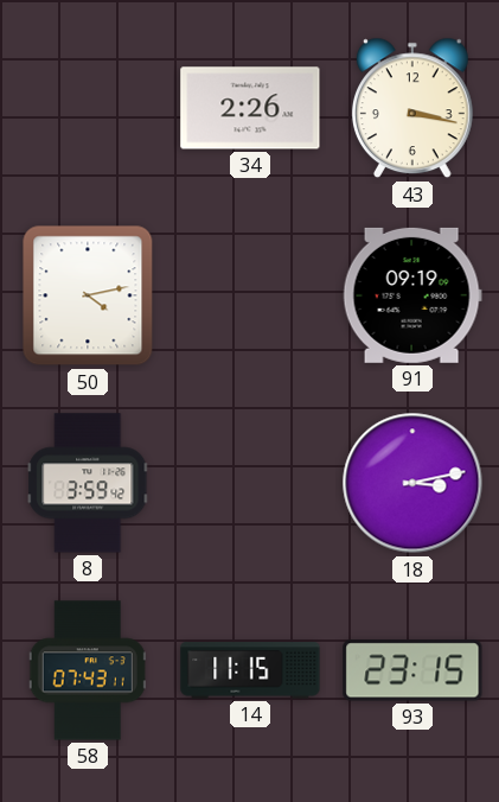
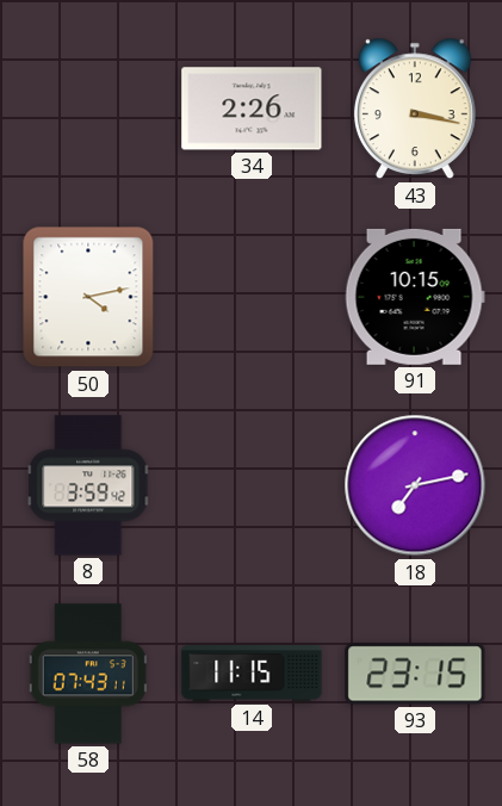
91: 09:19 -> 10:15
18: 3:13 -> 7:13
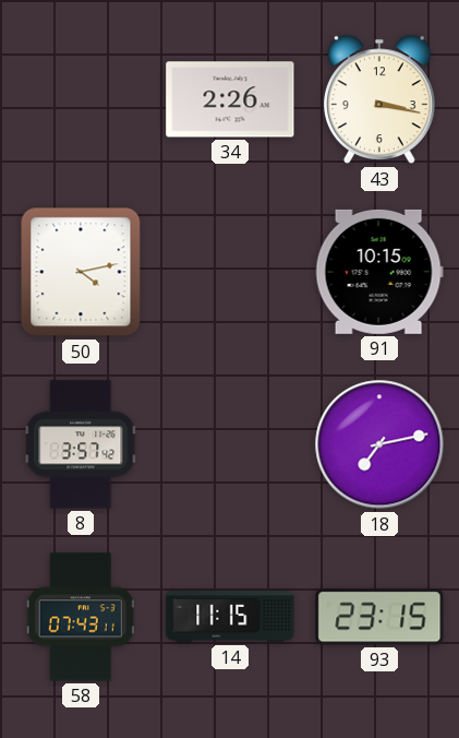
8: 3:59 -> 3:57
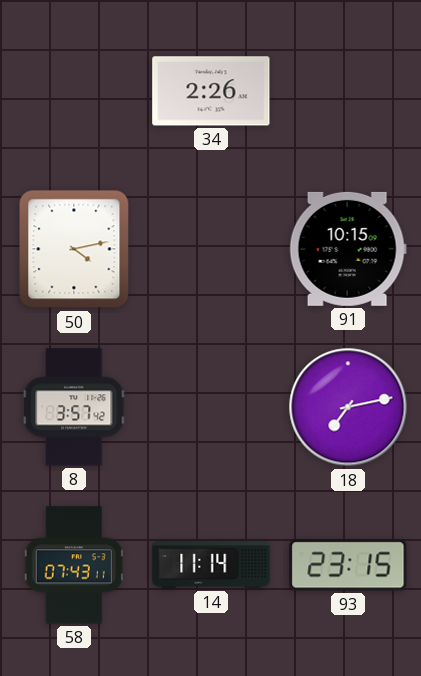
43: 3:17 -> none
14: 11:15 -> 11:14
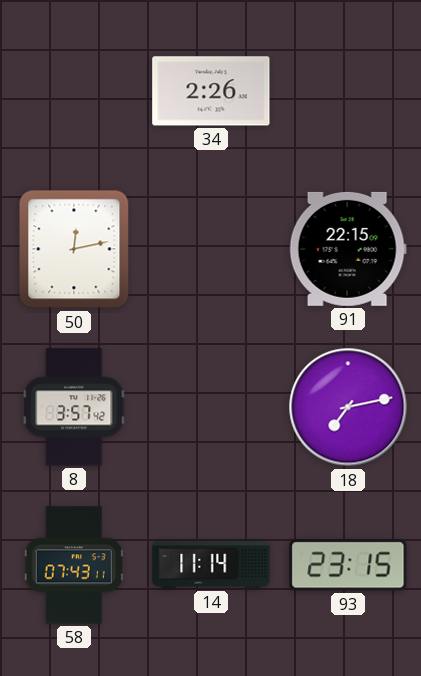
50: 4:13 -> 12:13
91: 10:15 -> 22:15
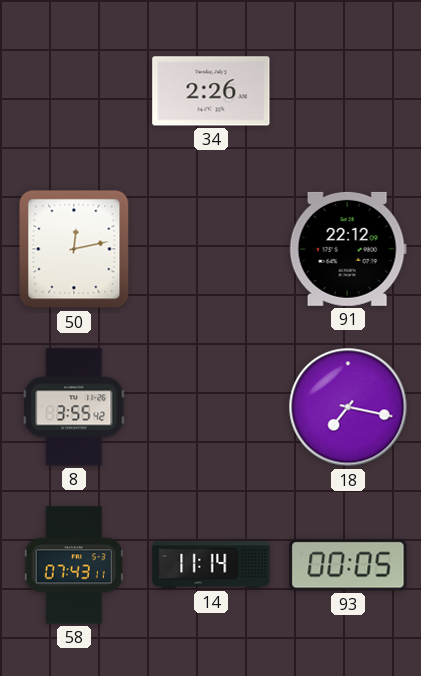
91: 22:15 -> 22:12
8: 3:57 -> 3:55
18: 7:13 -> 7:17
93: 23:15 -> 00:05
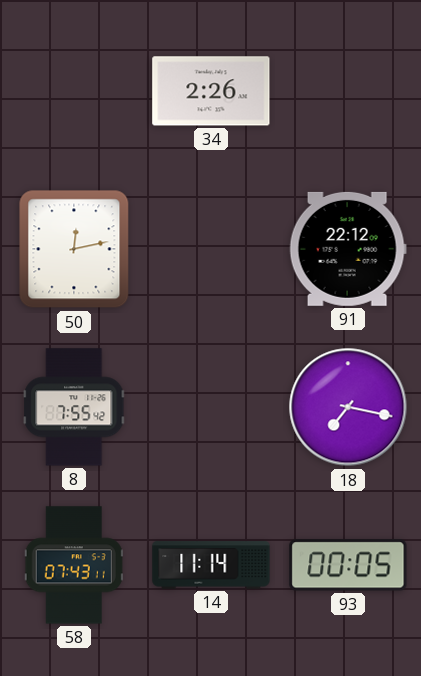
8: 3:55 -> 7:55
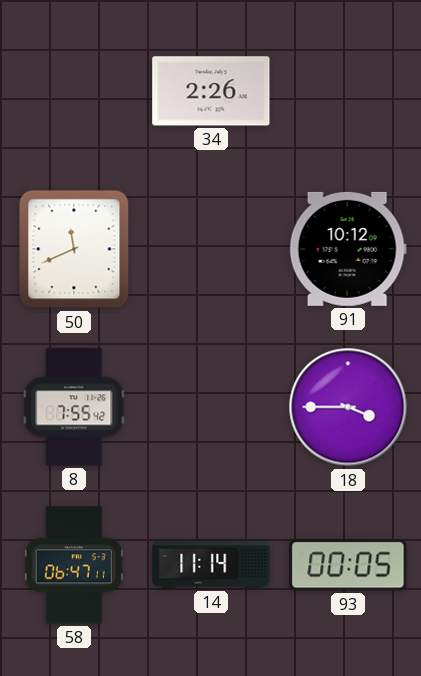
50: 12:13 -> 11:41
91: 22:12 -> 10:12
18: 7:17 -> 3:45
58: 07:43 -> 06:47
